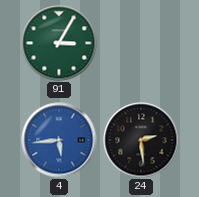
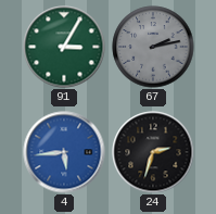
67: none -> 2:13
24: 2:29 -> 2:33
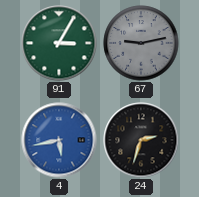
67: 2:13 -> 9:13
4: 5:44 -> 5:43
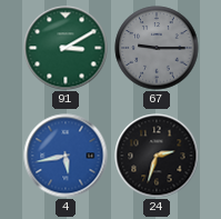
91: 3:05 -> 3:10
67: 9:13 -> 9:15
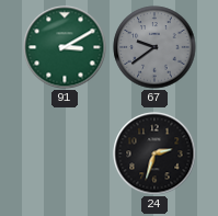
67: 9:15 -> 9:39
4: 5:43 -> none
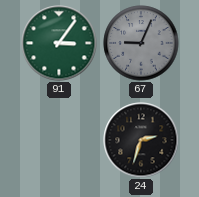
91: 3:10 -> 3:06
67: 9:39 -> 9:04
